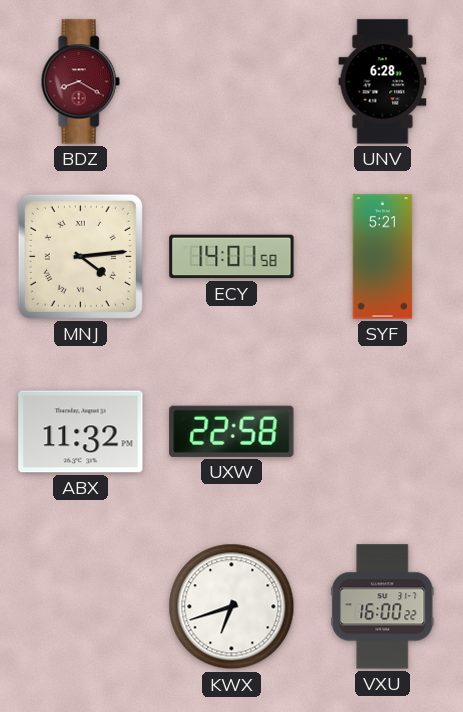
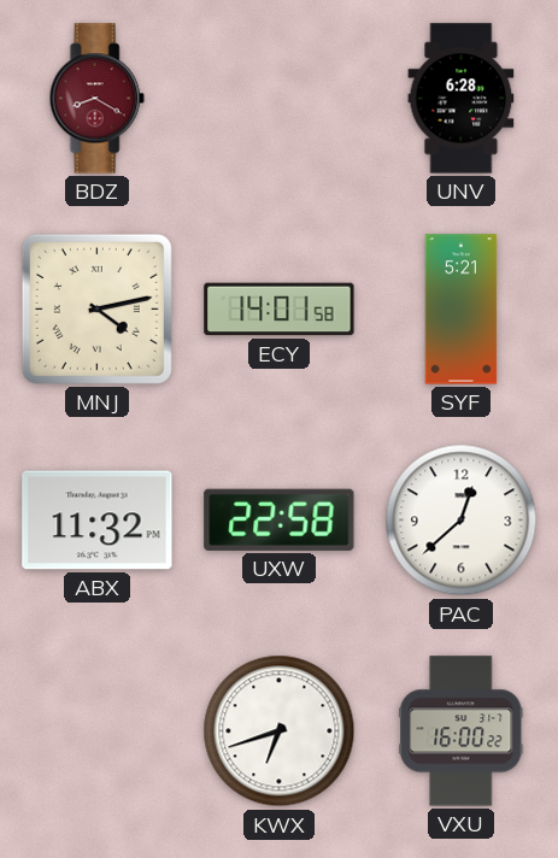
MNJ: 4:14 -> 4:13
PAC: none -> 12:38
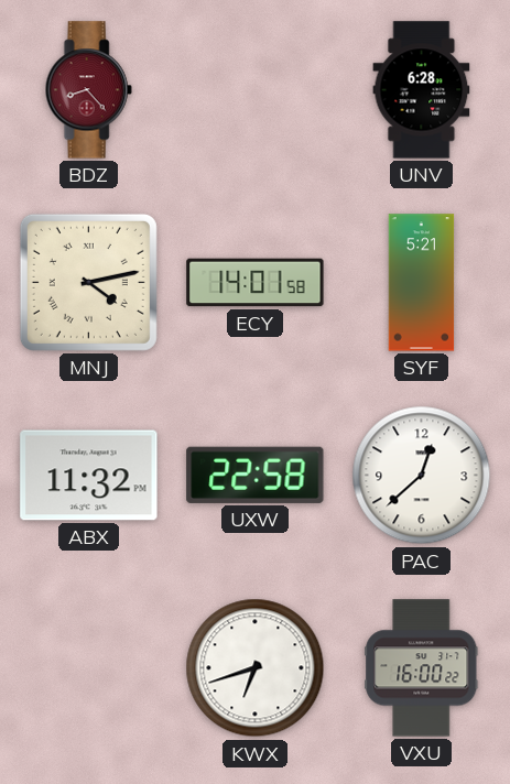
BDZ: 8:20 -> 8:23
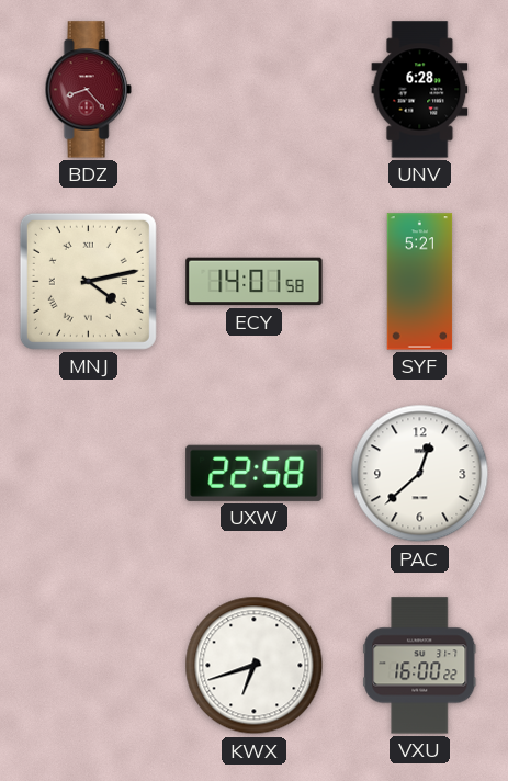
ABX: 11:32 -> none
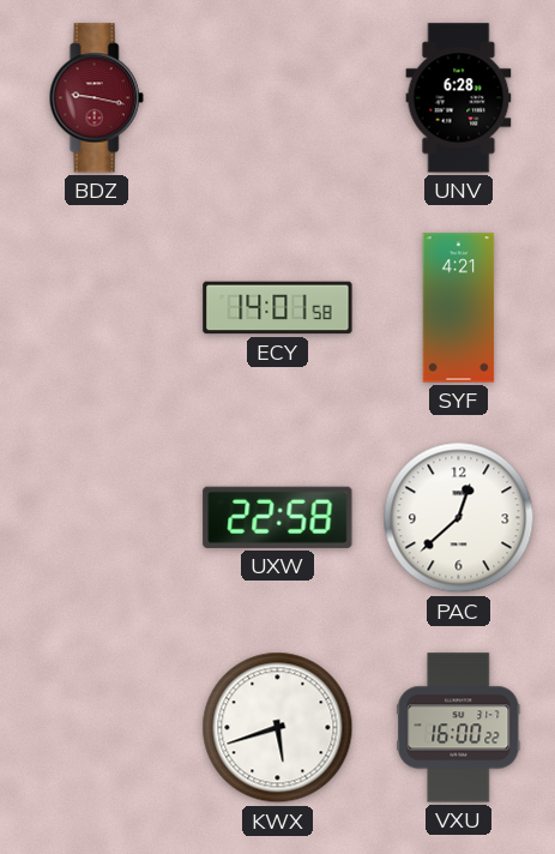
BDZ: 8:23 -> 9:17
MNJ: 4:13 -> none
SYF: 5:21 -> 4:21
KWX: 6:42 -> 5:42
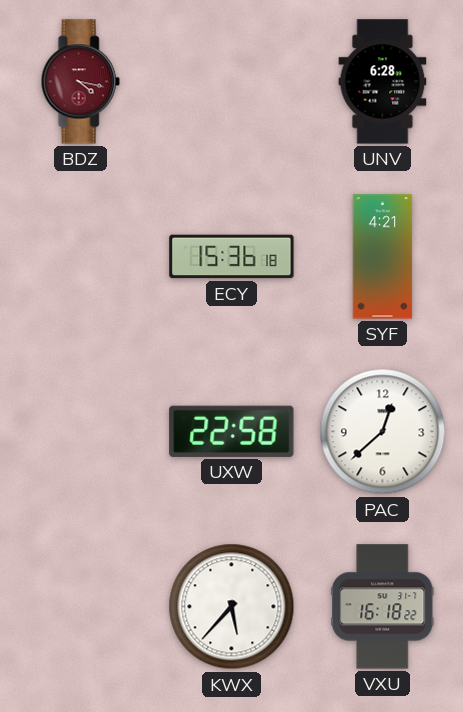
BDZ: 9:17 -> 4:17
ECY: 14:01 -> 15:36
KWX: 5:42 -> 5:37
VXU: 16:00 -> 16:18
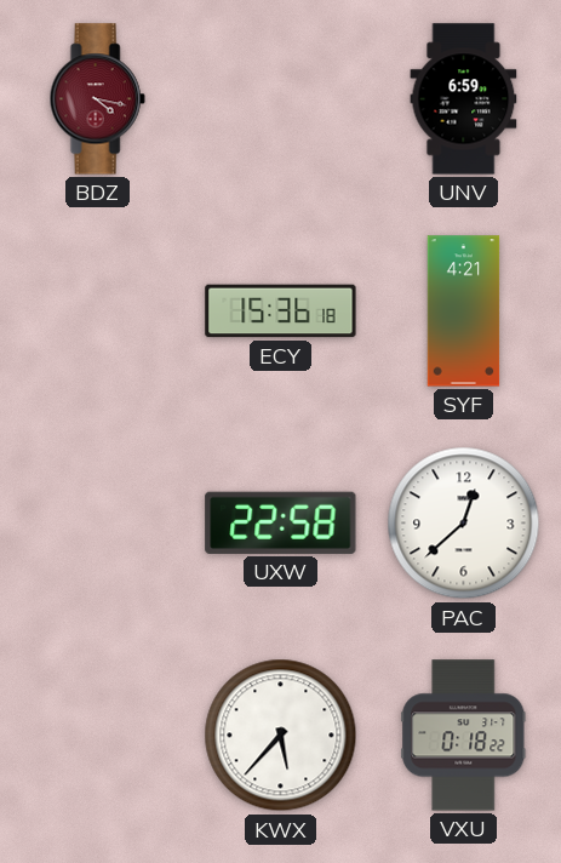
UNV: 6:28 -> 6:59
VXU: 16:18 -> 0:18
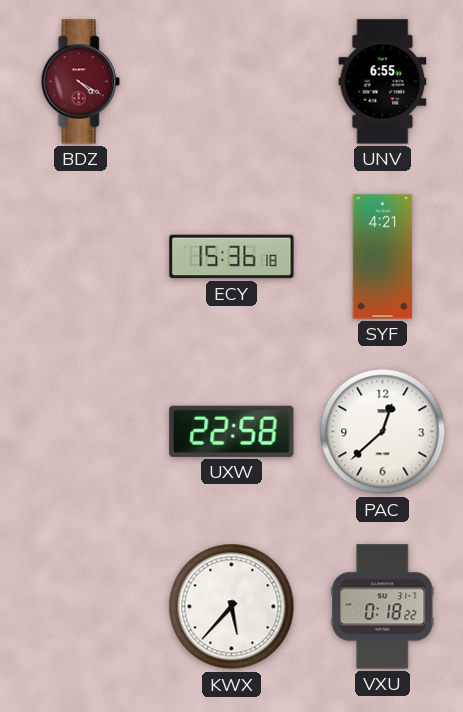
BDZ: 4:17 -> 4:20
UNV: 6:59 -> 6:55
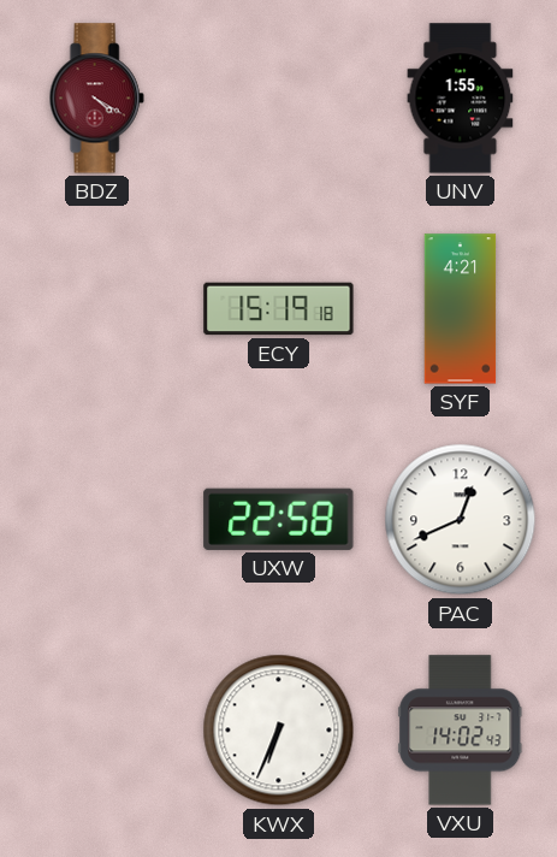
UNV: 6:55 -> 1:55
ECY: 15:36 -> 15:19
PAC: 12:38 -> 12:41
KWX: 5:37 -> 6:34
VXU: 0:18 -> 14:02
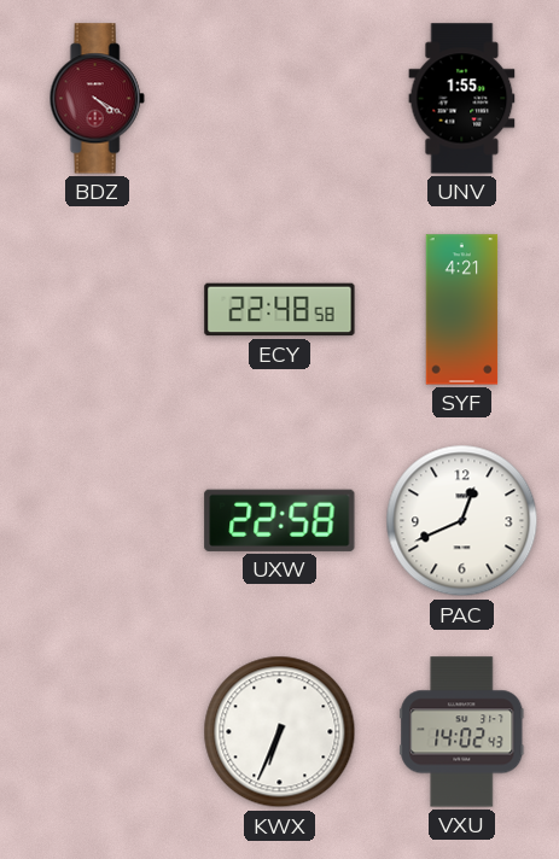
ECY: 15:19 -> 22:48
